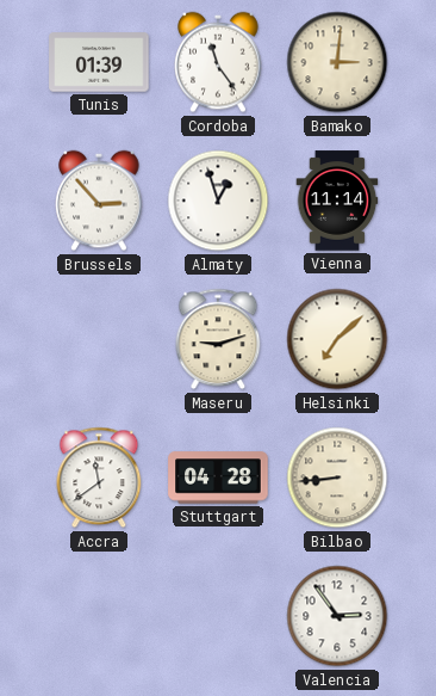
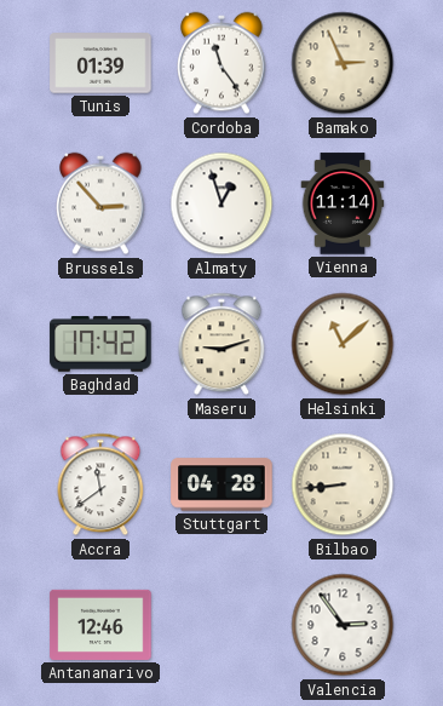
Bamako: 3:01 -> 2:56
Baghdad: none -> 17:42
Helsinki: 7:08 -> 11:08
Antananarivo: none -> 12:46
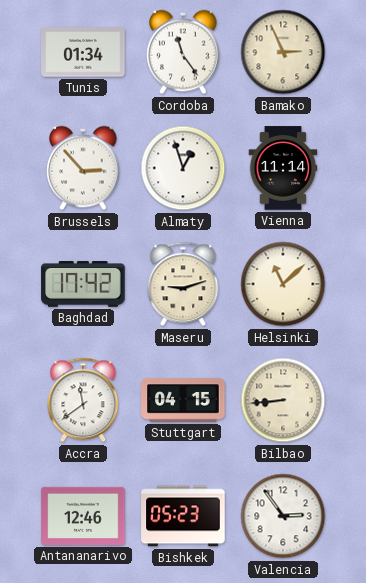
Tunis: 01:39 -> 01:34
Stuttgart: 04:28 -> 04:15
Bishkek: none -> 05:23
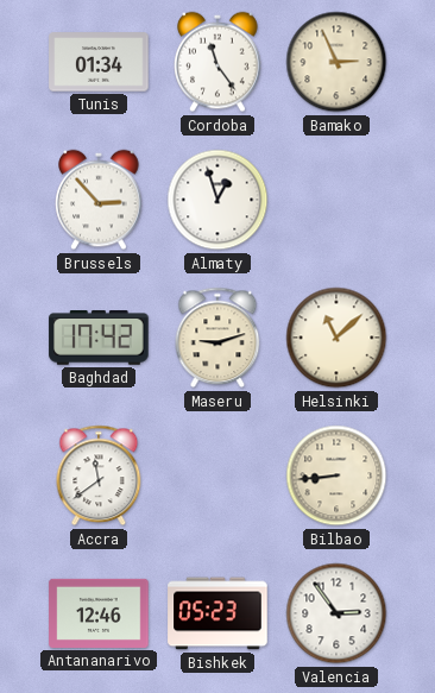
Vienna: 11:14 -> none
Stuttgart: 04:15 -> none
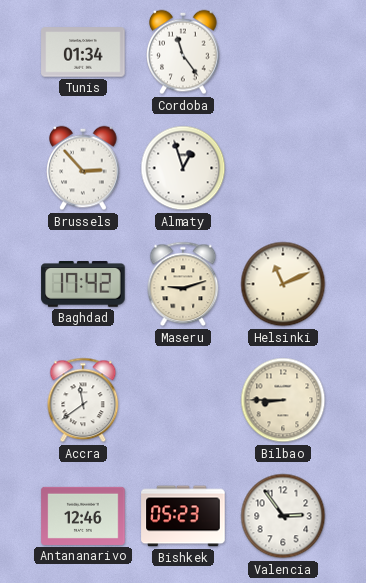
Bamako: 2:56 -> none
Helsinki: 11:08 -> 11:11
Bilbao: 8:44 -> 8:45
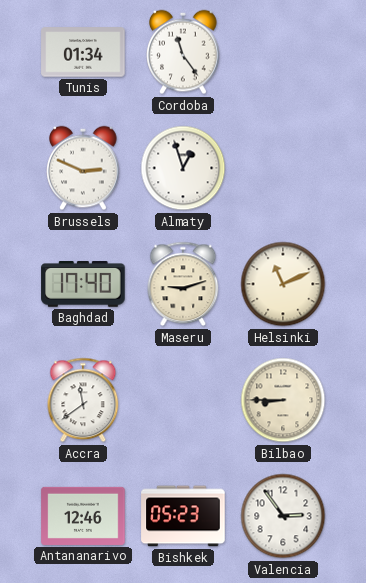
Brussels: 2:53 -> 2:49
Baghdad: 17:42 -> 17:40
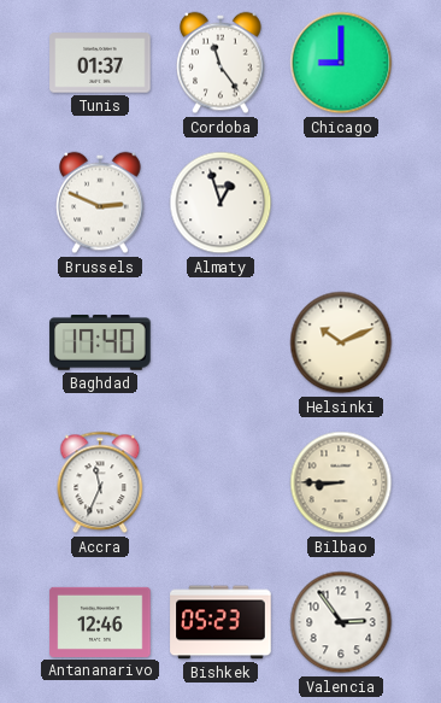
Tunis: 01:34 -> 01:37
Chicago: none -> 9:00
Maseru: 9:12 -> none
Helsinki: 11:11 -> 10:11
Accra: 11:39 -> 11:34
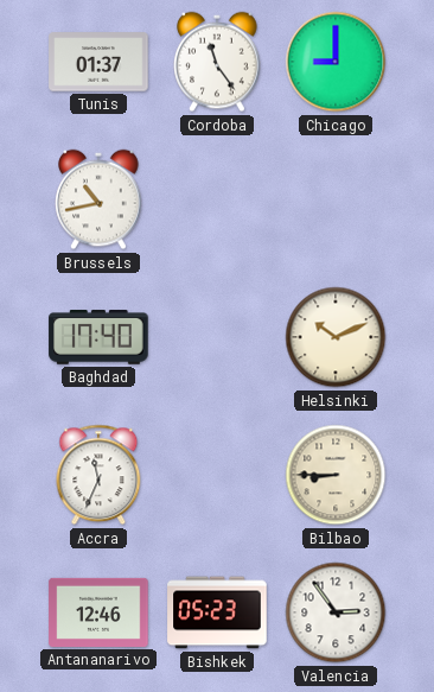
Brussels: 2:49 -> 10:43
Almaty: 12:57 -> none
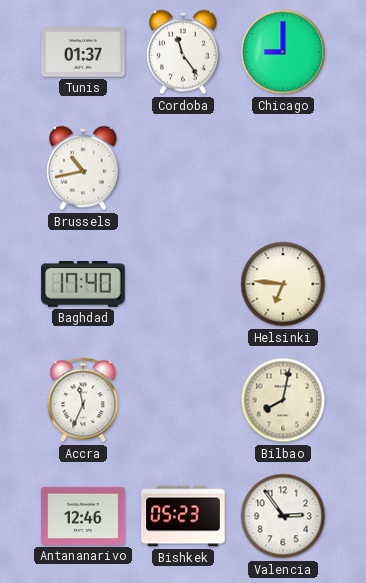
Helsinki: 10:11 -> 6:46
Bilbao: 8:45 -> 8:02
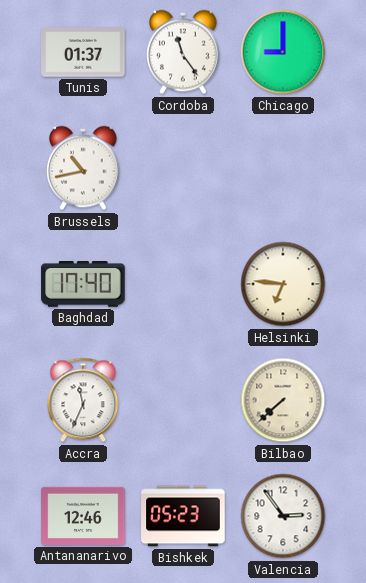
Bilbao: 8:02 -> 7:38
